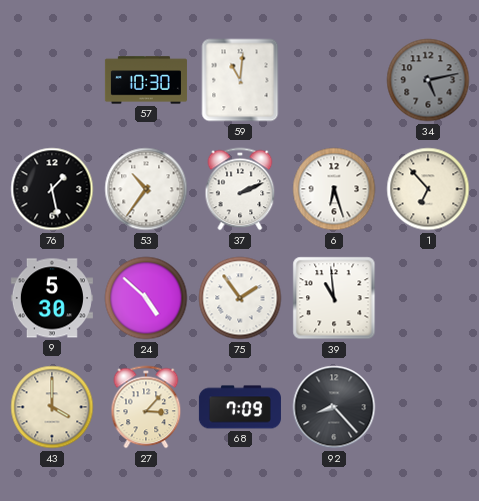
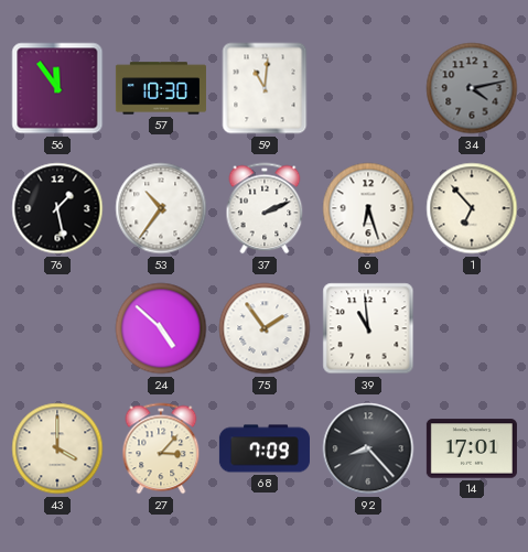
56: none -> 11:54
34: 5:13 -> 4:13
9: 5:30 -> none
14: none -> 17:01
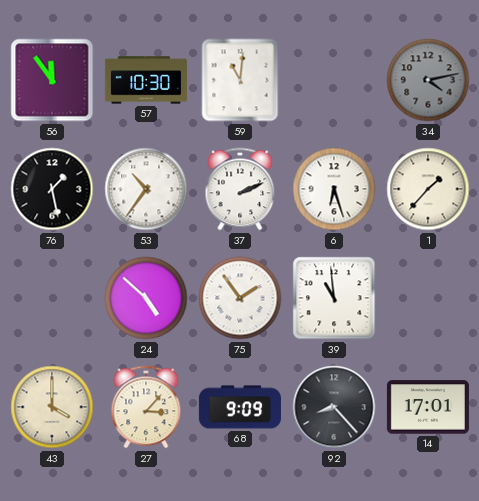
1: 6:53 -> 1:37
68: 7:09 -> 9:09
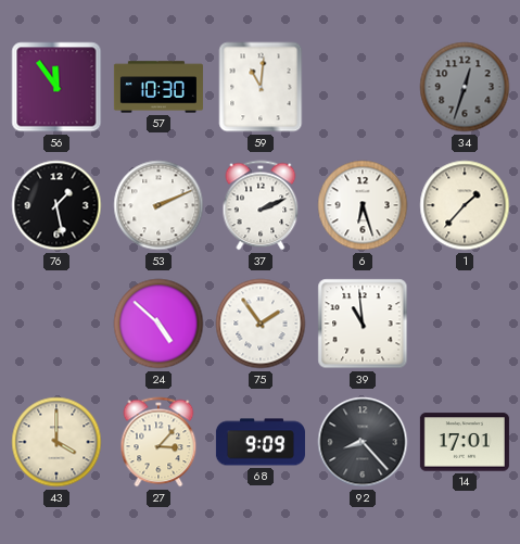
34: 4:13 -> 12:33
53: 10:36 -> 2:11
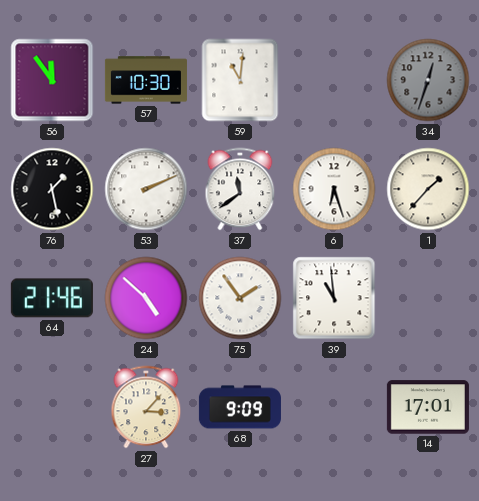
37: 2:11 -> 11:39
64: none -> 21:46
43: 4:00 -> none
92: 8:23 -> none
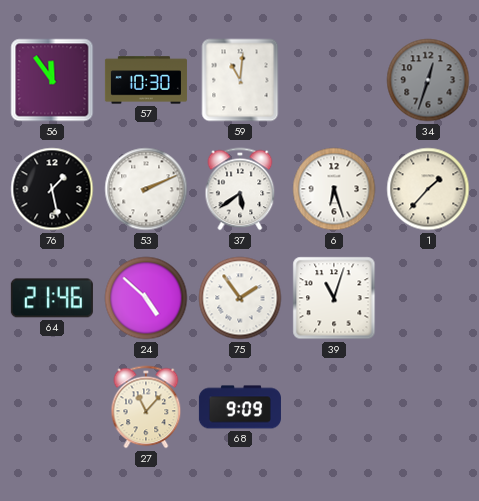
37: 11:39 -> 5:39
39: 10:59 -> 11:03
27: 3:07 -> 11:07
14: 17:01 -> none
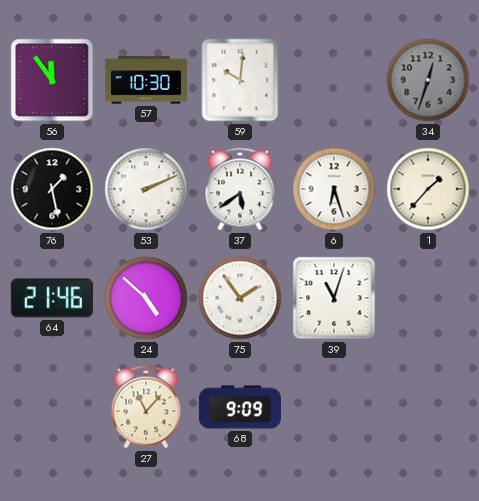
59: 11:01 -> 10:01
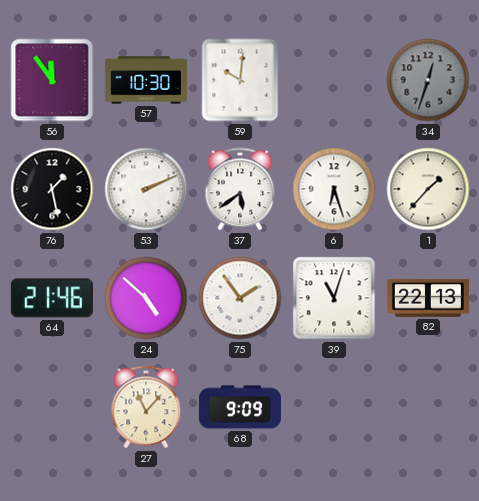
82: none -> 22:13
